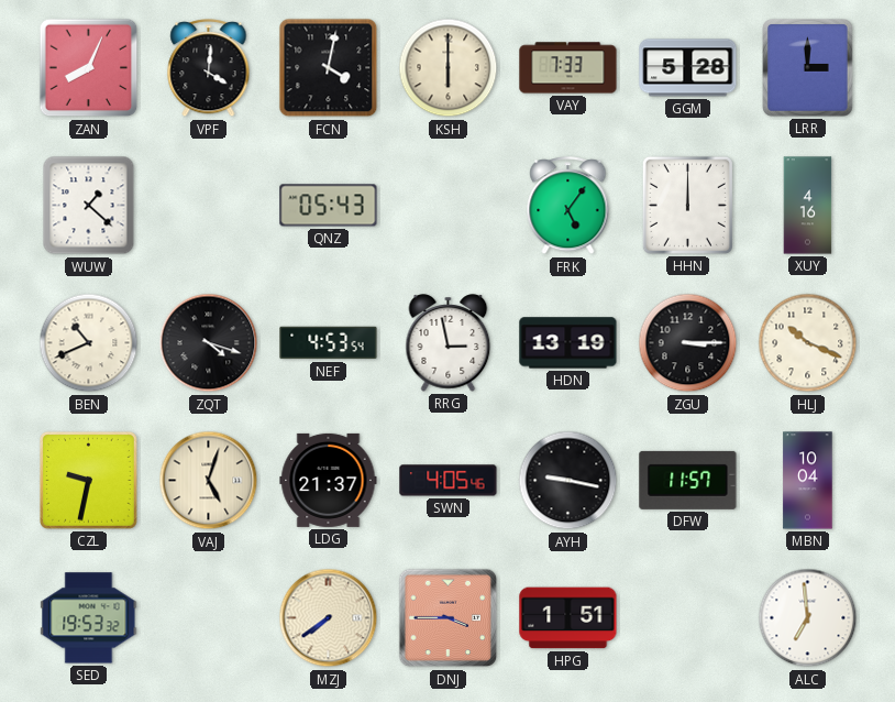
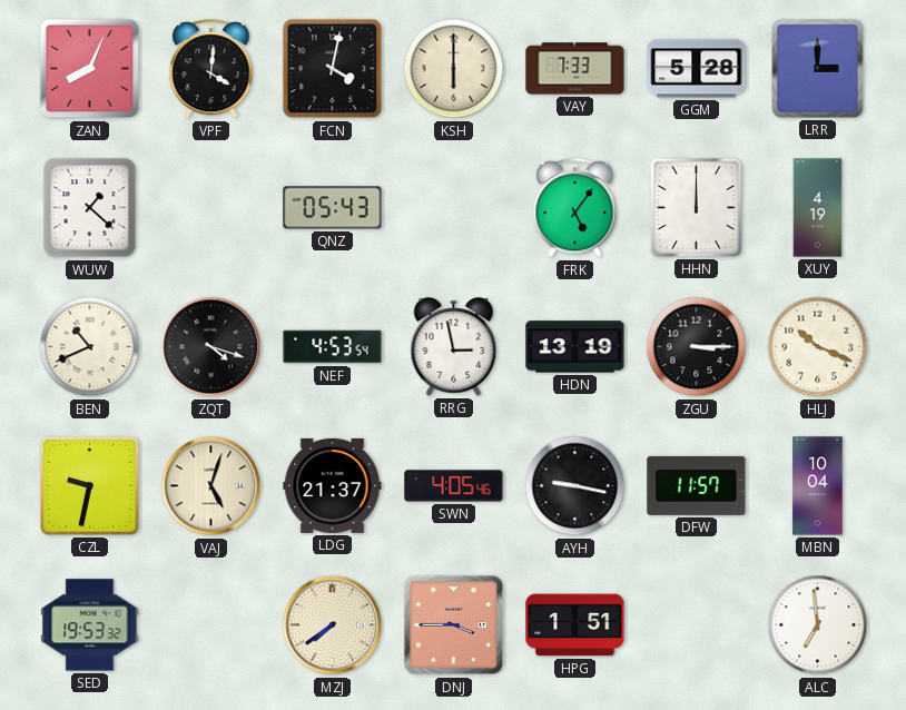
XUY: 4:16 -> 4:19
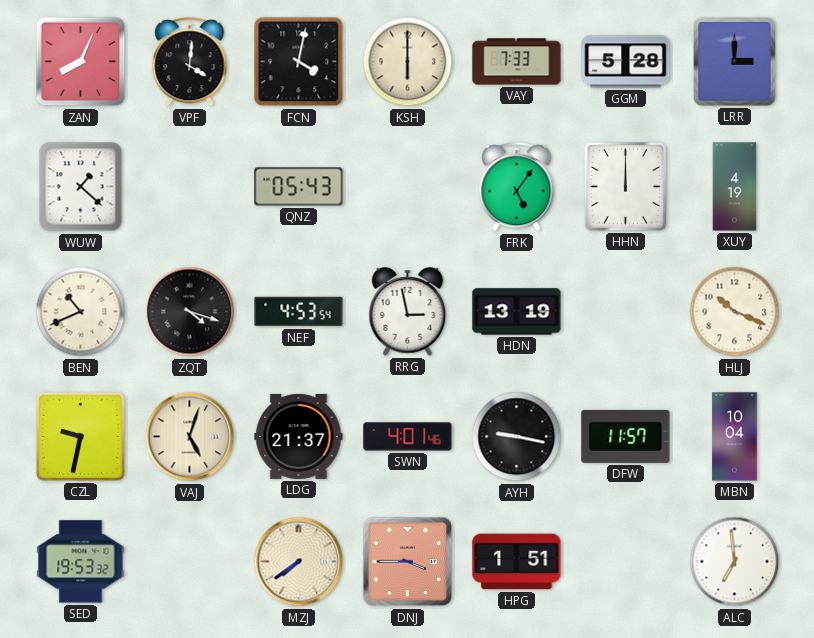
ZGU: 3:15 -> none
SWN: 4:05 -> 4:01
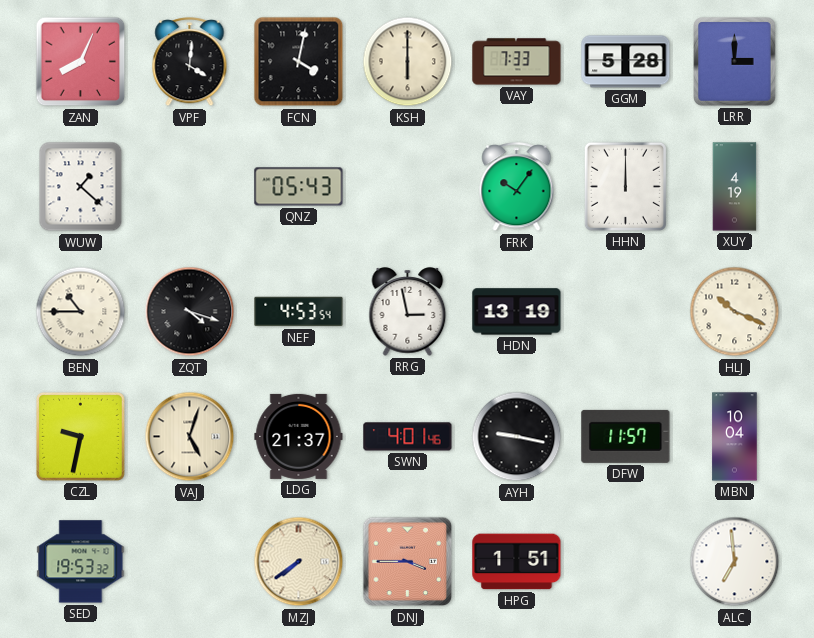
FRK: 5:06 -> 10:06
BEN: 10:41 -> 10:45
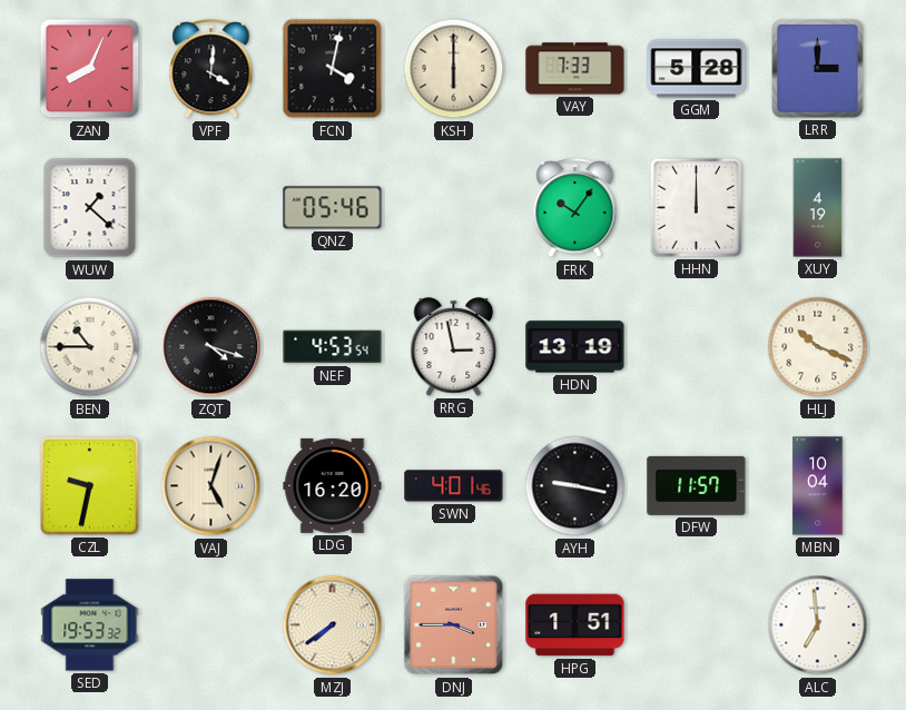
QNZ: 05:43 -> 05:46
LDG: 21:37 -> 16:20
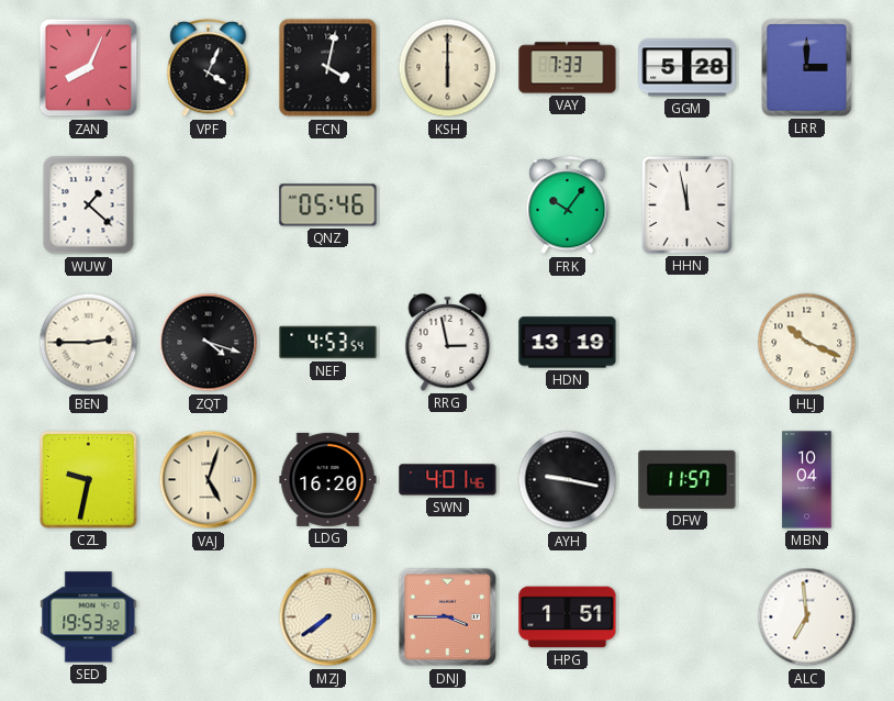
VPF: 4:01 -> 4:04
HHN: 12:00 -> 11:58
XUY: 4:19 -> none
BEN: 10:45 -> 2:45
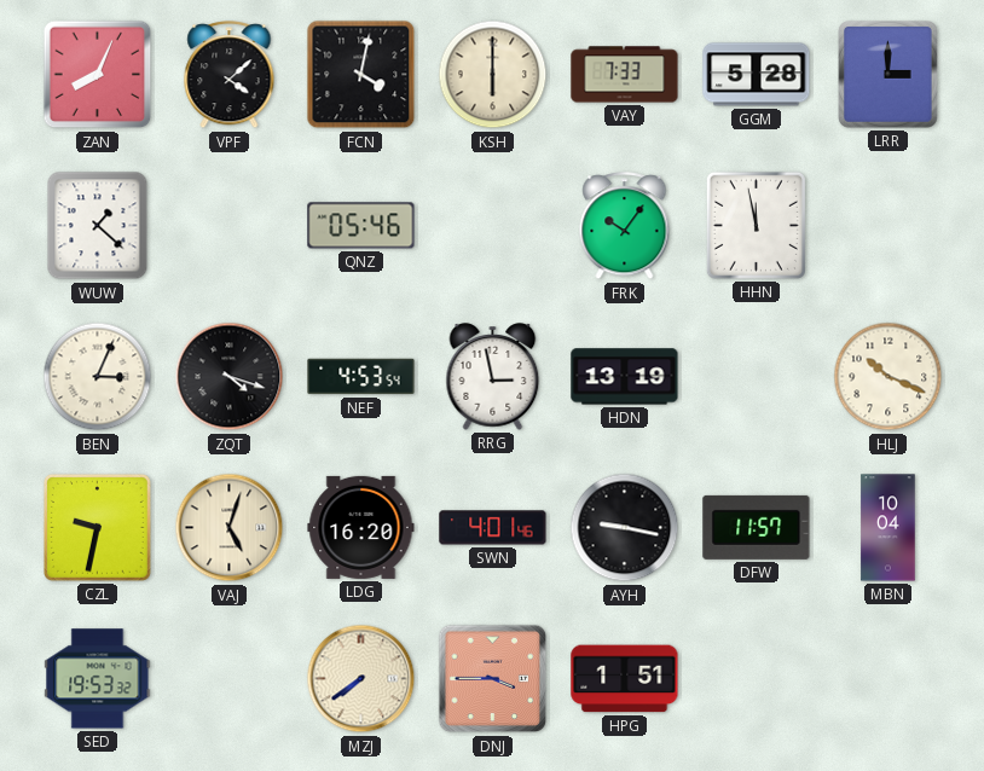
VPF: 4:04 -> 4:08
BEN: 2:45 -> 3:04
ALC: 6:59 -> none
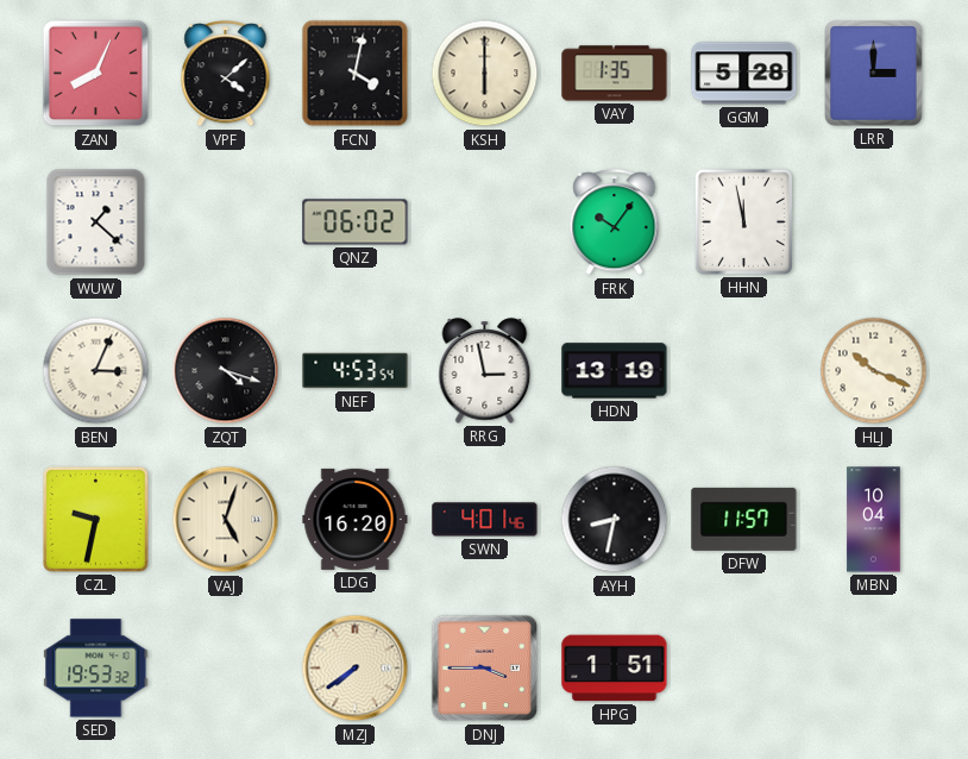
VAY: 7:33 -> 1:35
QNZ: 05:46 -> 06:02
AYH: 9:17 -> 8:32
